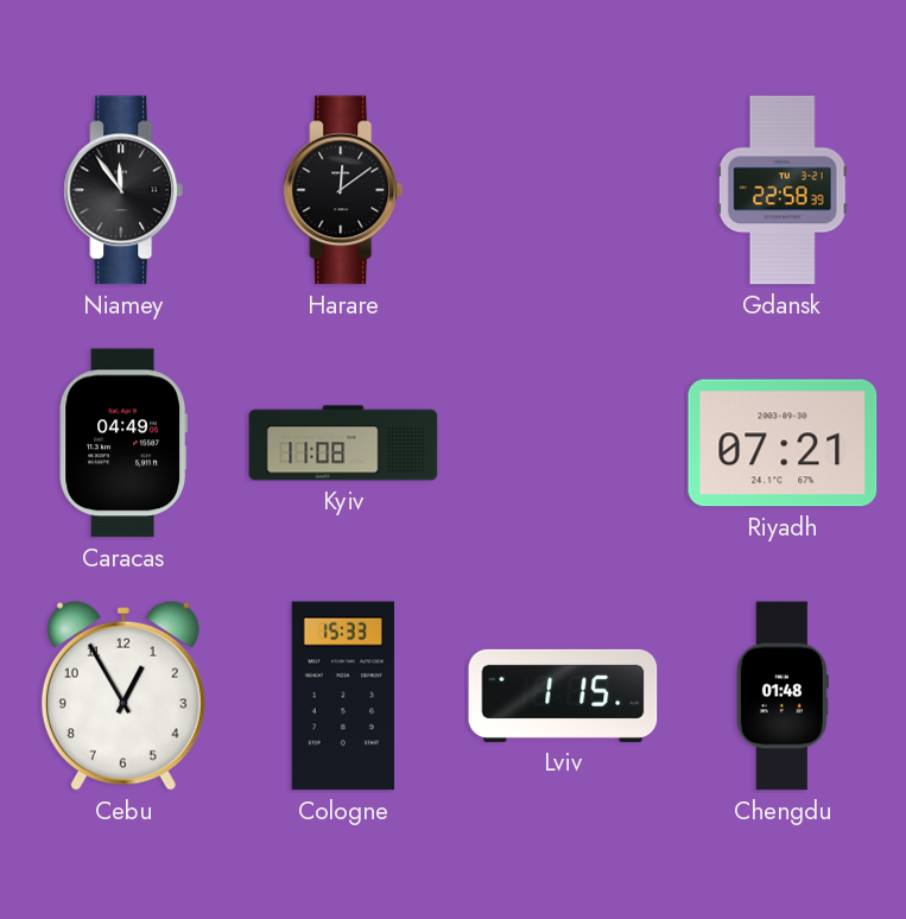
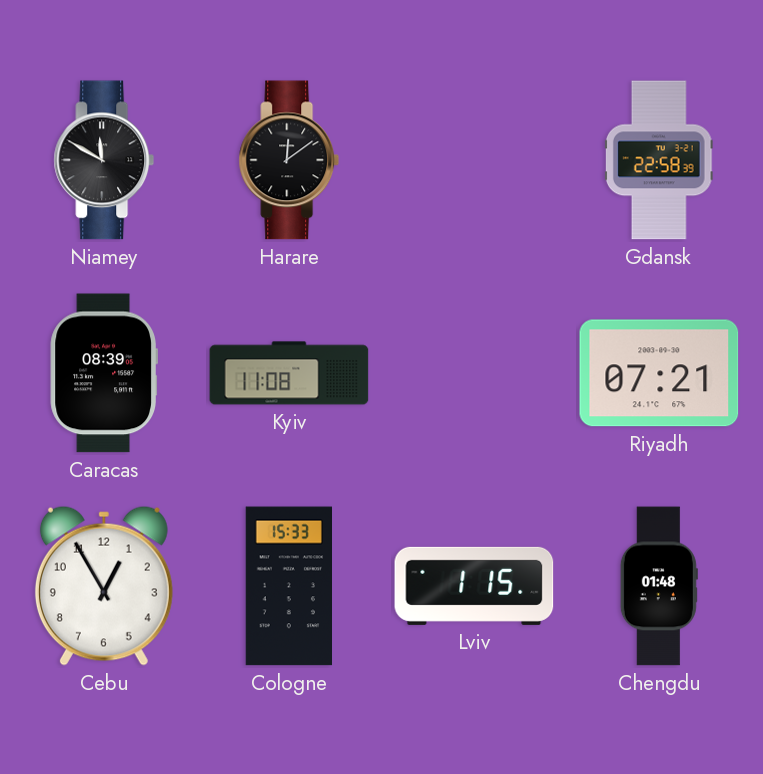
Niamey: 11:54 -> 11:50
Caracas: 04:49 -> 08:39
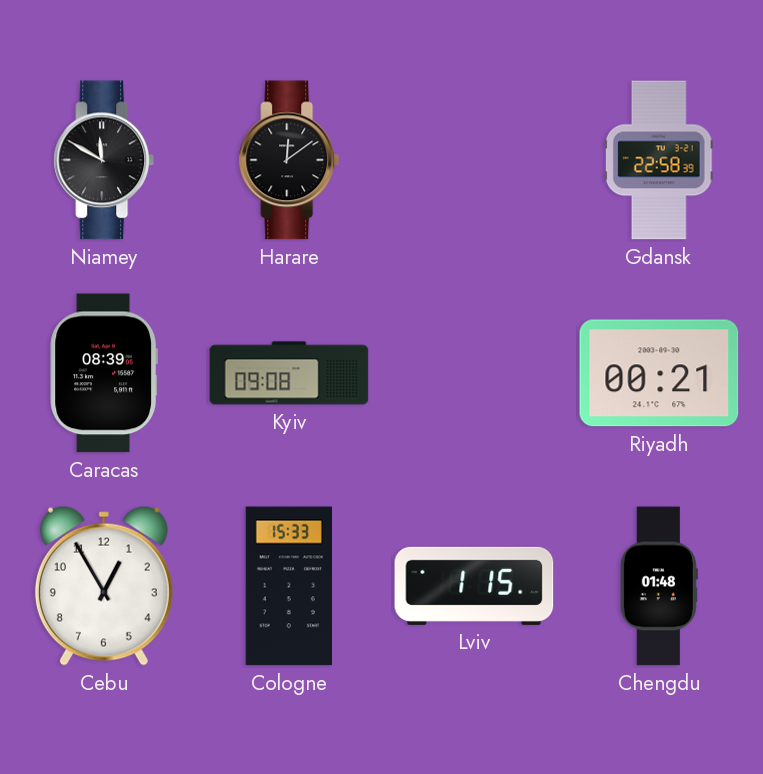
Kyiv: 11:08 -> 09:08
Riyadh: 07:21 -> 00:21
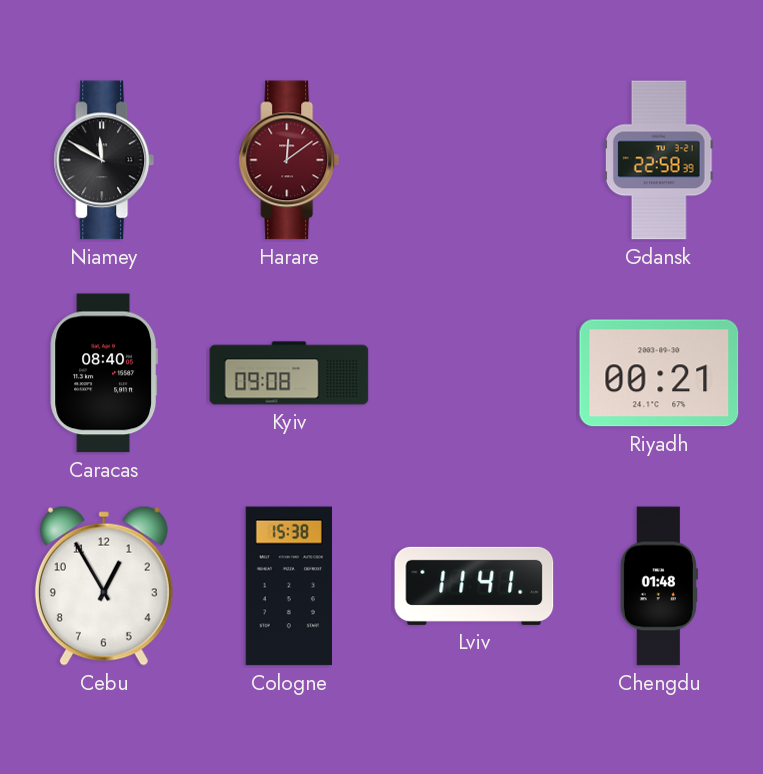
Harare dial: black -> burgundy
Caracas: 08:39 -> 08:40
Cologne: 15:33 -> 15:38
Lviv: 1:15 -> 11:41
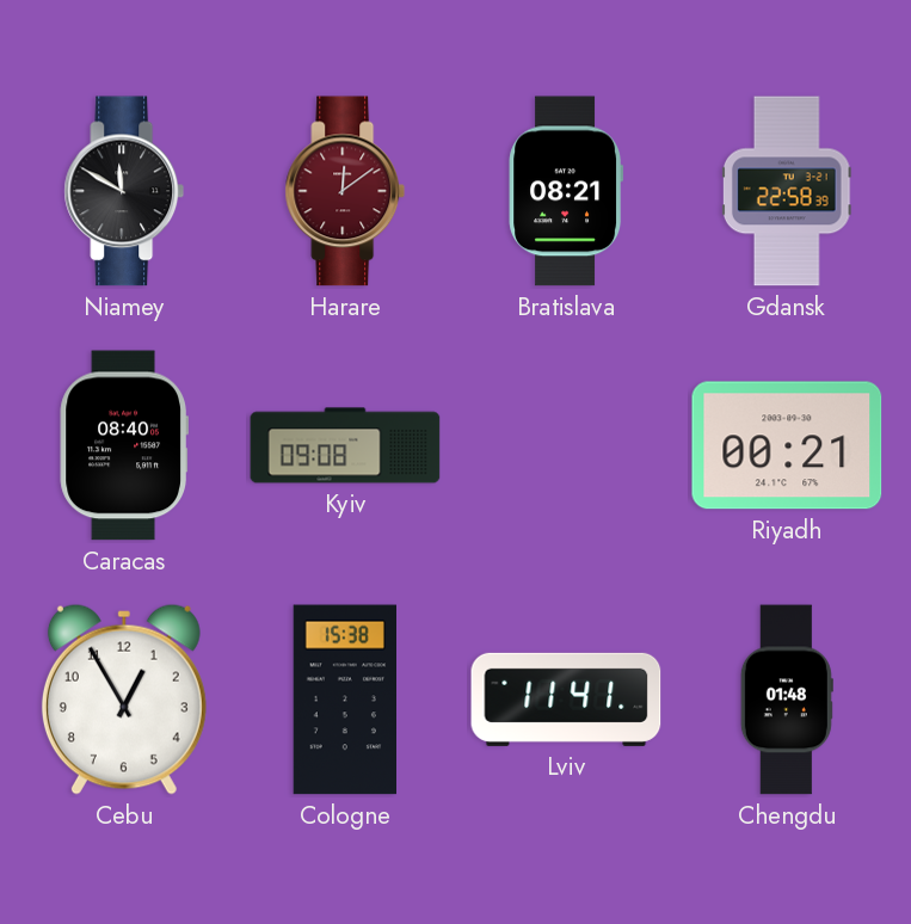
Bratislava: none -> 08:21
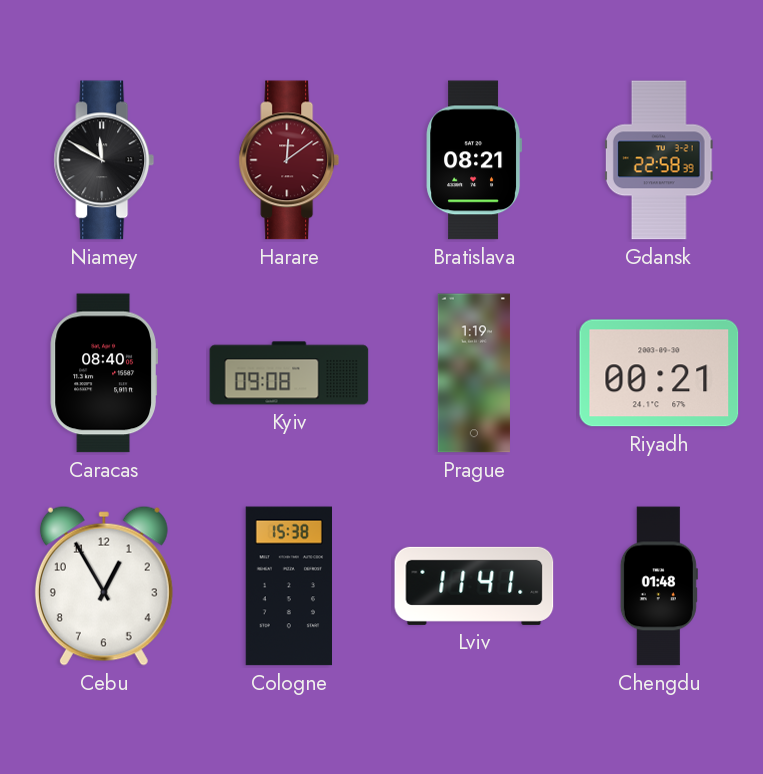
Prague: none -> 1:19
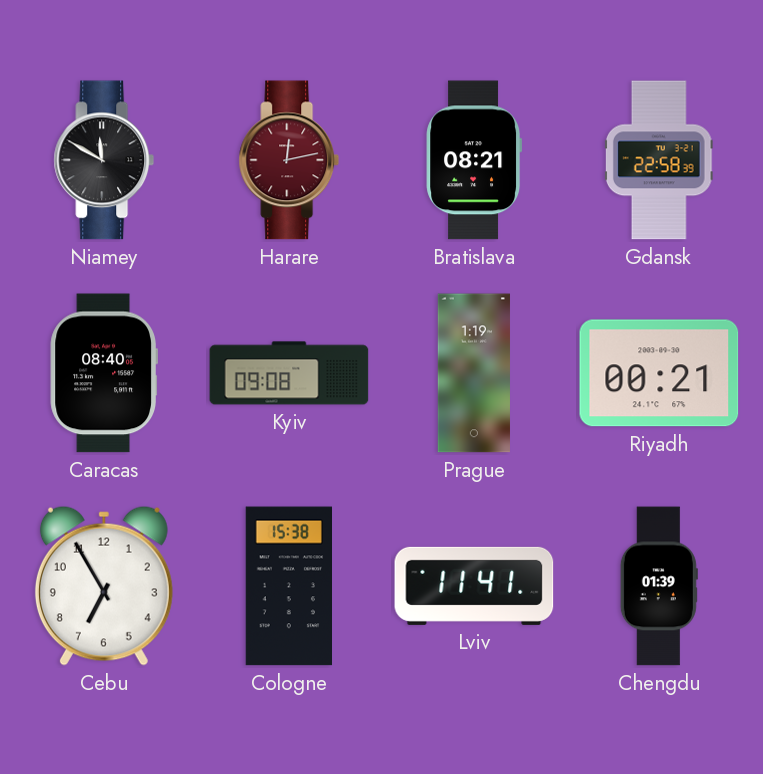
Harare: 12:09 -> 12:13
Cebu: 12:55 -> 6:55
Chengdu: 01:48 -> 01:39
